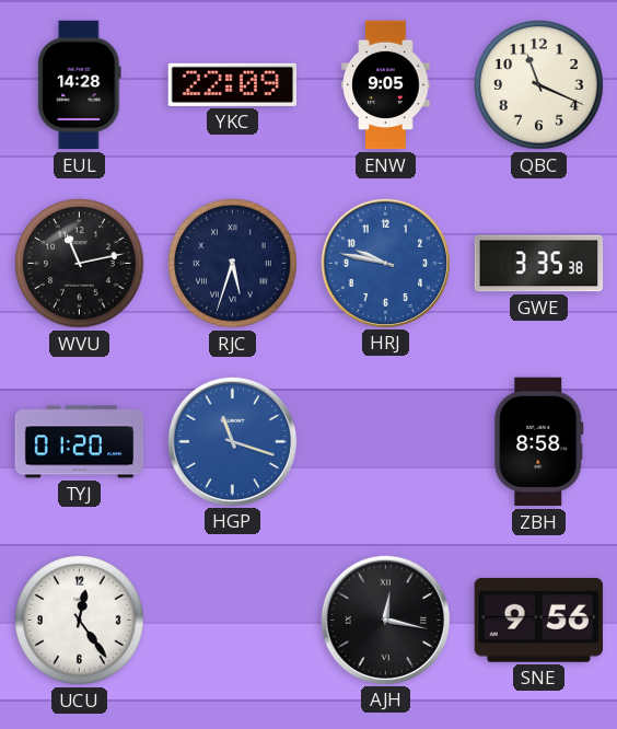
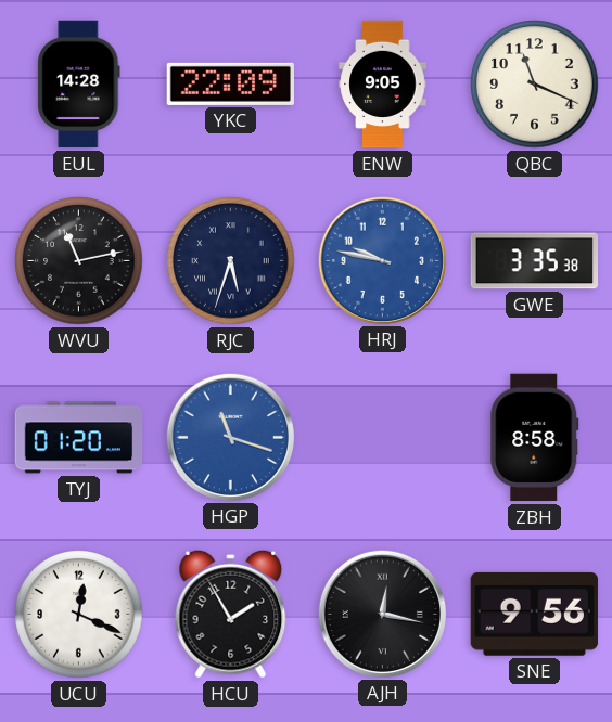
UCU: 12:24 -> 12:19
HCU: none -> 1:55
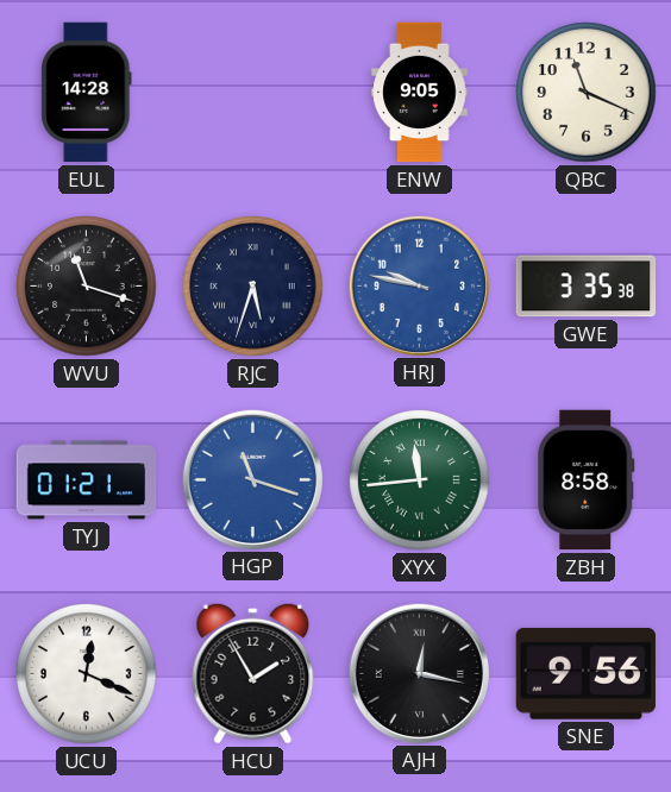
YKC: 22:09 -> none
WVU: 11:13 -> 11:18
TYJ: 01:20 -> 01:21
XYX: none -> 11:44
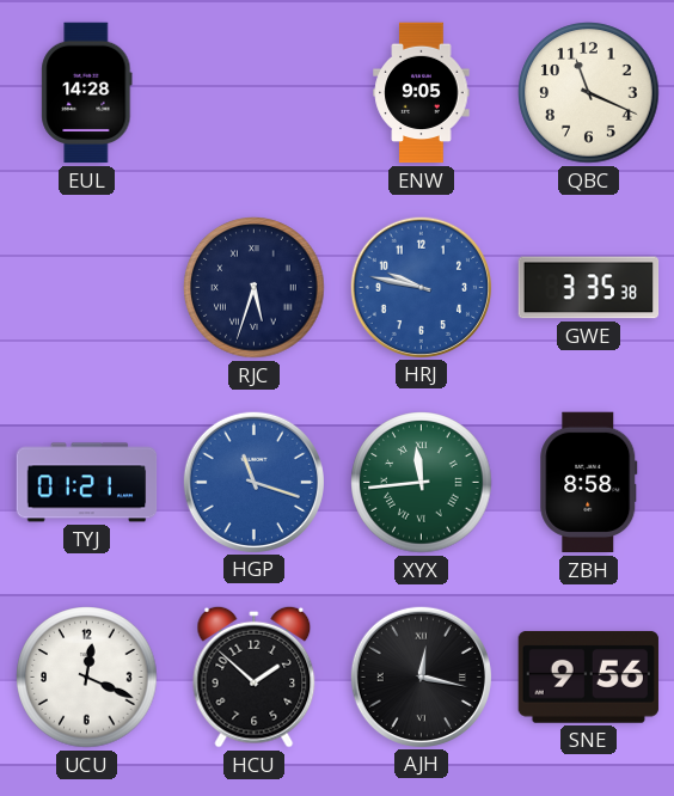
WVU: 11:18 -> none
HCU: 1:55 -> 1:52
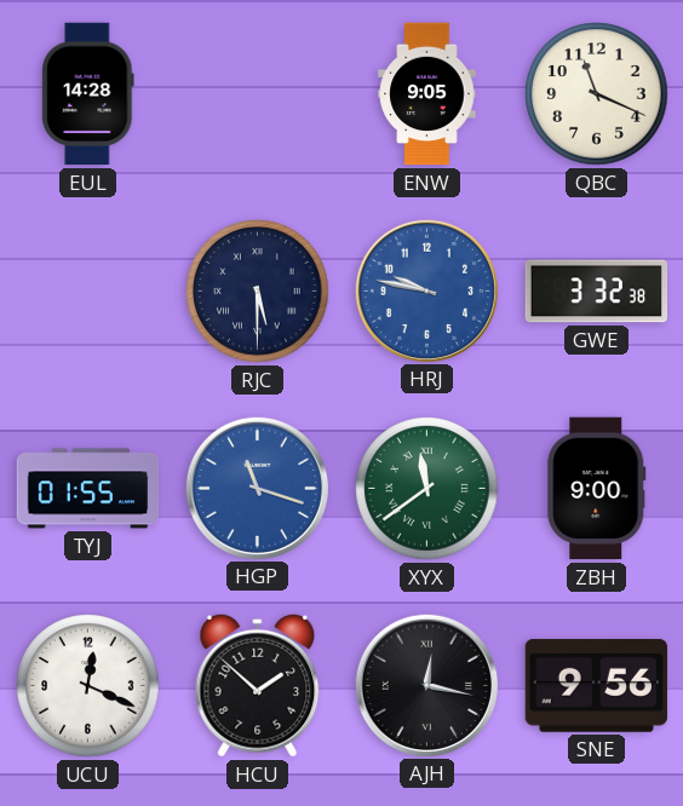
RJC: 5:33 -> 5:30
GWE: 3:35 -> 3:32
TYJ: 01:21 -> 01:55
XYX: 11:44 -> 11:39
ZBH: 8:58 -> 9:00
